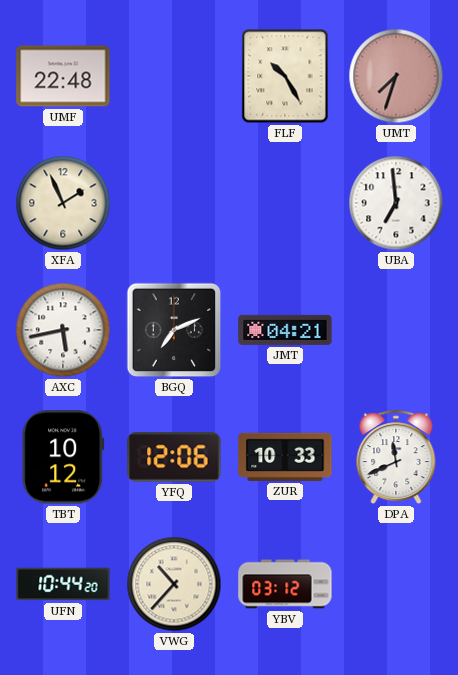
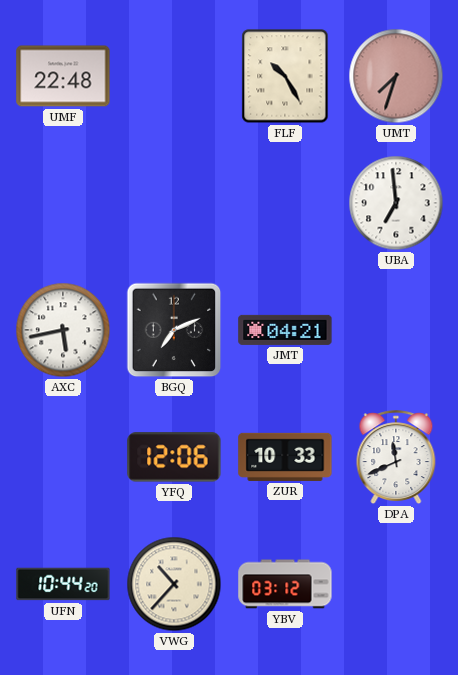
XFA: 1:56 -> none
TBT: 10:12 -> none
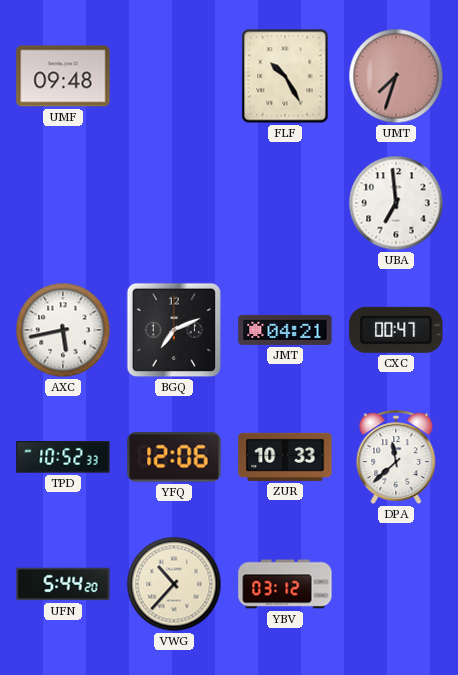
UMF: 22:48 -> 09:48
CXC: none -> 00:47
TPD: none -> 10:52
DPA: 11:41 -> 11:38
UFN: 10:44 -> 5:44
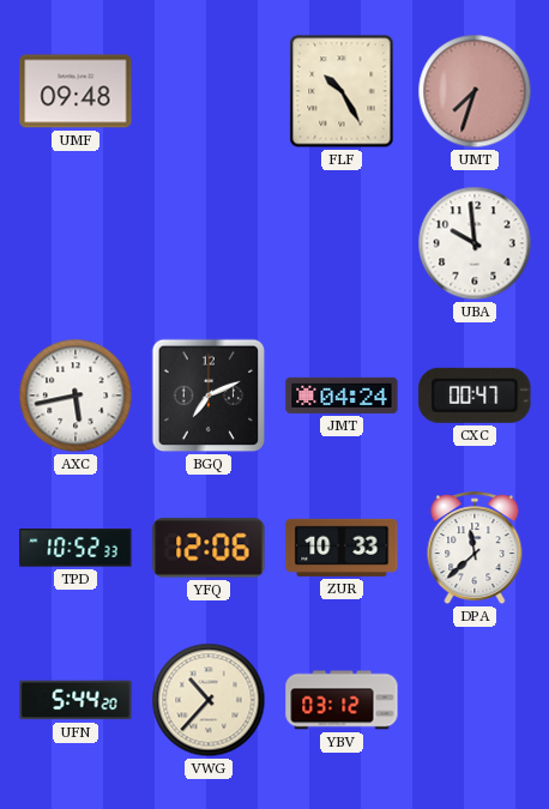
UBA: 6:59 -> 9:59
JMT: 04:21 -> 04:24
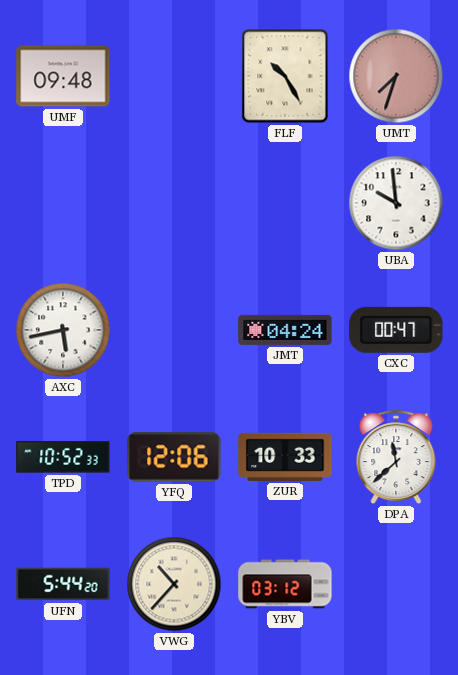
BGQ: 7:11 -> none
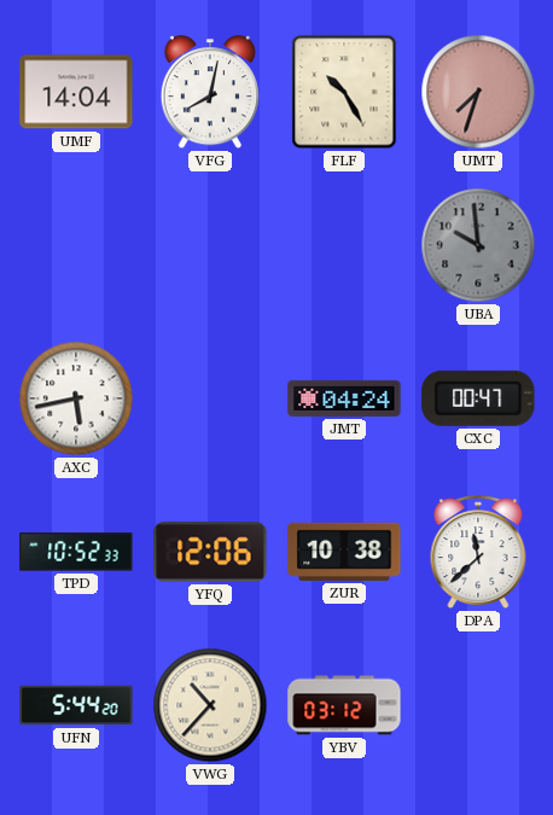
UMF: 09:48 -> 14:04
VFG: none -> 8:02
UBA dial: white -> grey
ZUR: 10:33 -> 10:38
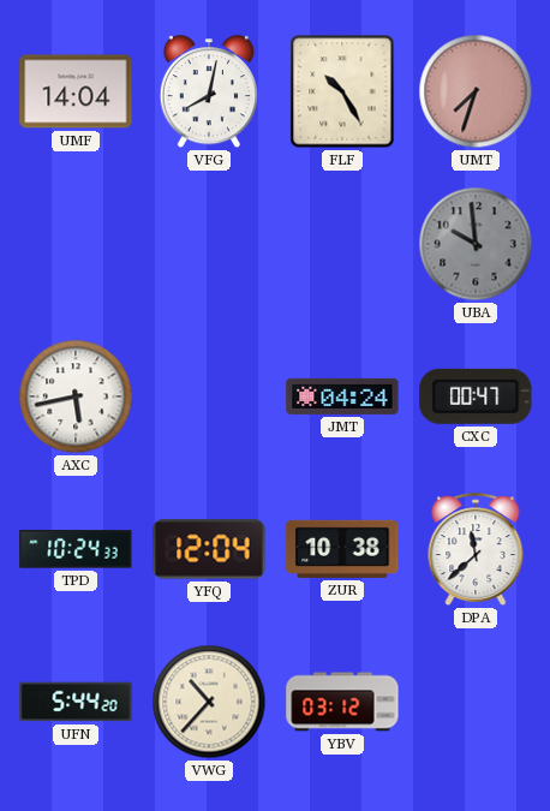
TPD: 10:52 -> 10:24
YFQ: 12:06 -> 12:04
